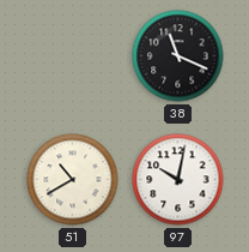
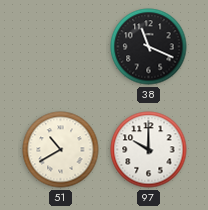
97: 10:02 -> 10:00
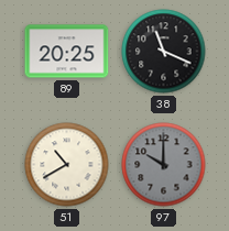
89: none -> 20:25
97 dial: white -> grey
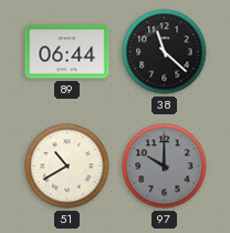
89: 20:25 -> 06:44
38: 11:19 -> 11:22
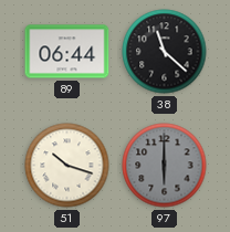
51: 10:40 -> 10:18
97: 10:00 -> 6:00
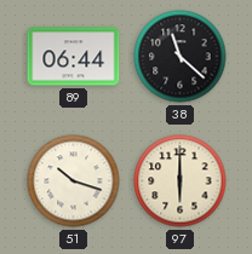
97 dial: grey -> cream
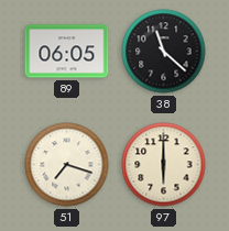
89: 06:44 -> 06:05
51: 10:18 -> 7:18
